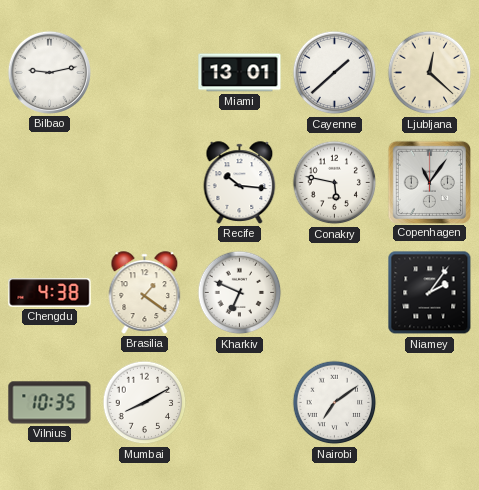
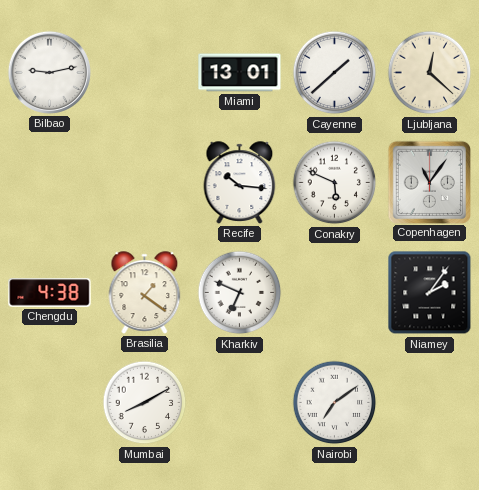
Conakry: 5:47 -> 5:49
Vilnius: 10:35 -> none
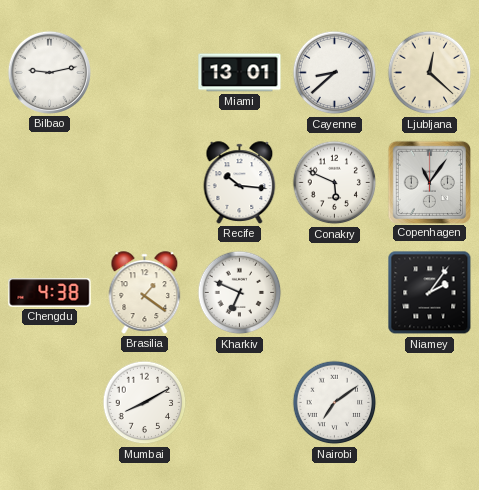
Cayenne: 1:38 -> 8:38
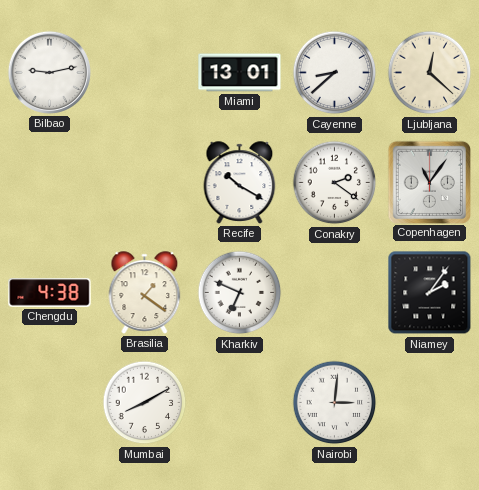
Recife: 10:16 -> 10:20
Conakry: 5:49 -> 2:21
Nairobi: 7:09 -> 3:01
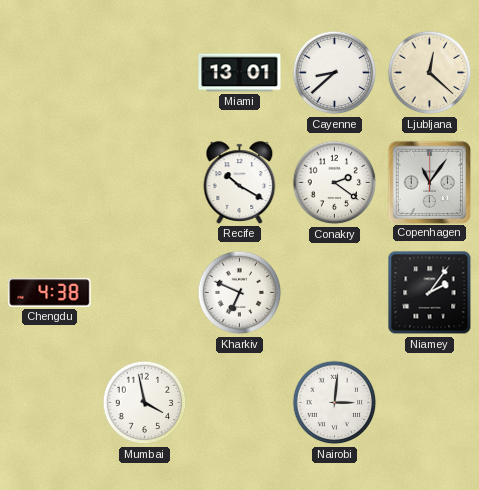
Bilbao: 9:13 -> none
Brasilia: 1:21 -> none
Mumbai: 8:10 -> 3:58
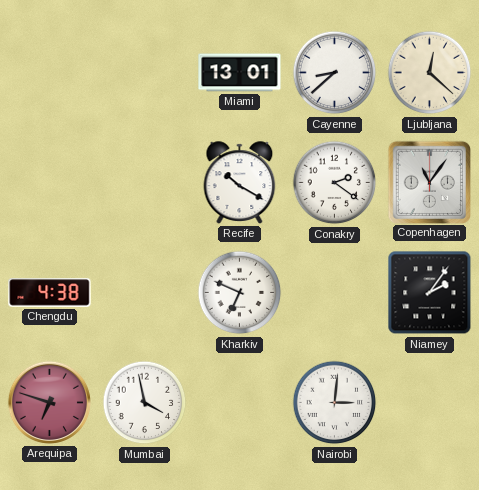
Arequipa: none -> 6:48
